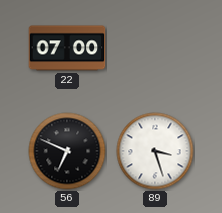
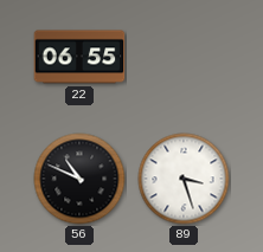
22: 07:00 -> 06:55
56: 6:49 -> 10:49
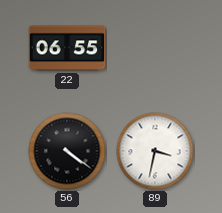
56: 10:49 -> 4:21
89: 3:27 -> 3:32
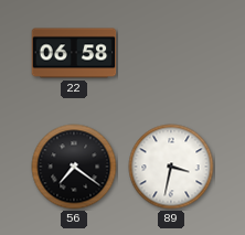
22: 06:55 -> 06:58
56: 4:21 -> 7:21
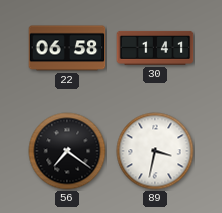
30: none -> 1:41
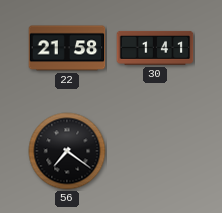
22: 06:58 -> 21:58
89: 3:32 -> none
